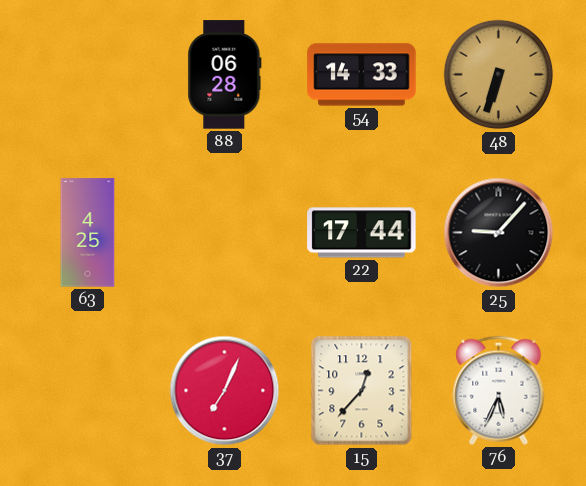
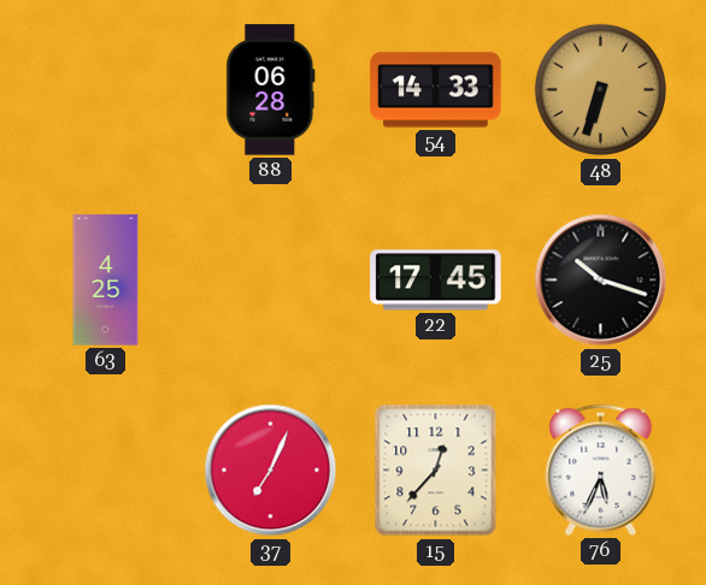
22: 17:44 -> 17:45
25: 9:07 -> 10:18
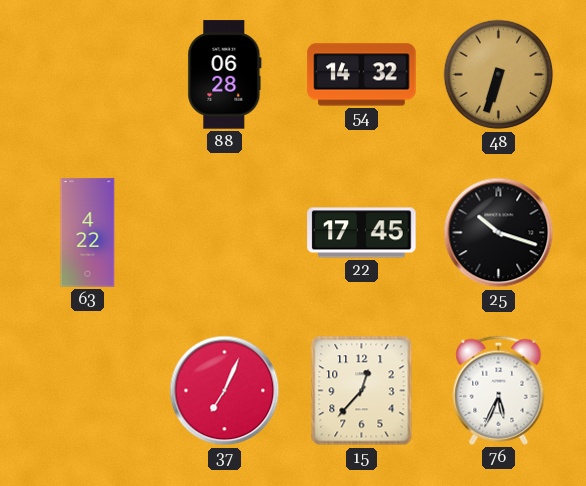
54: 14:33 -> 14:32
63: 4:25 -> 4:22
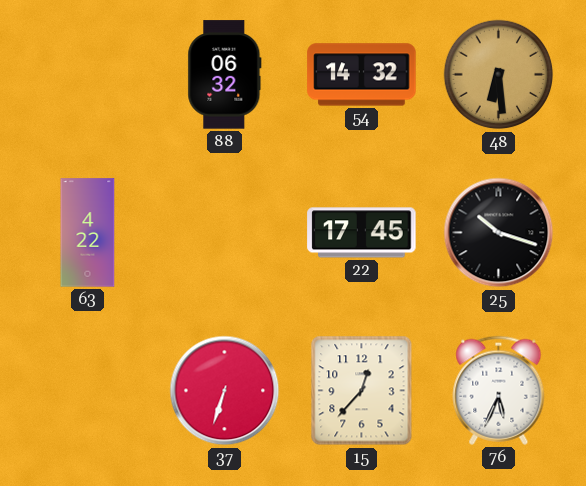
88: 06:28 -> 06:32
48: 6:33 -> 6:29
37: 7:04 -> 6:33
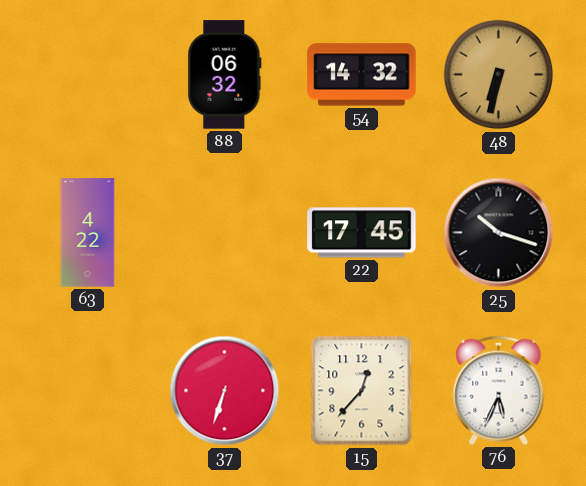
48: 6:29 -> 6:32
